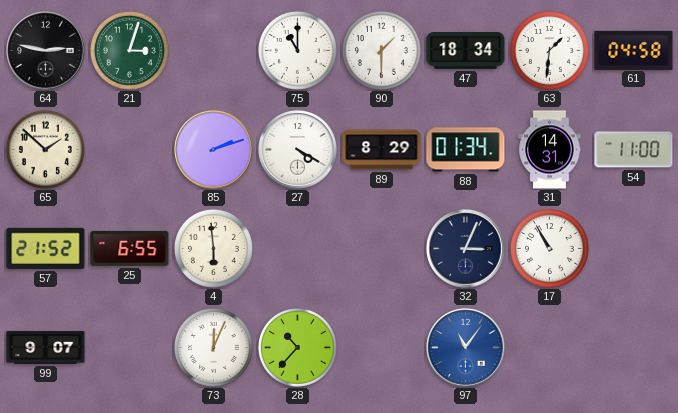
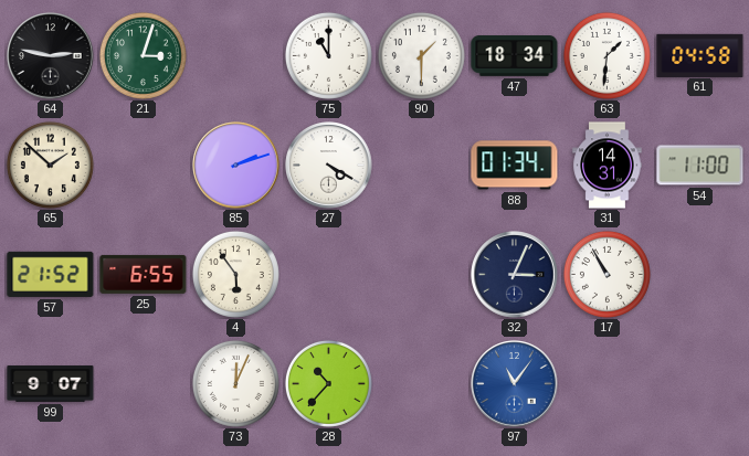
89: 8:29 -> none
4: 5:59 -> 5:54
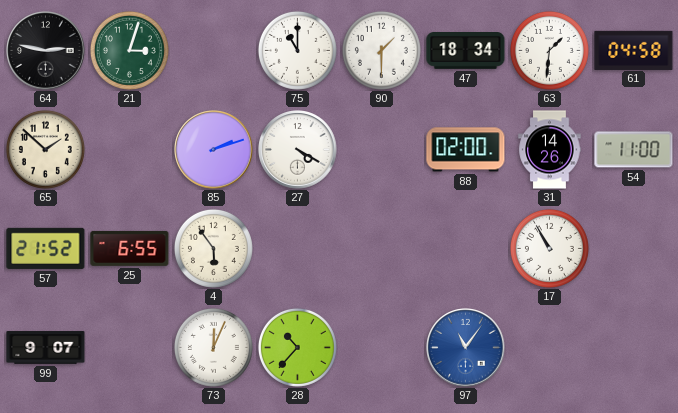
88: 01:34 -> 02:00
31: 14:31 -> 14:26
32: 3:04 -> none
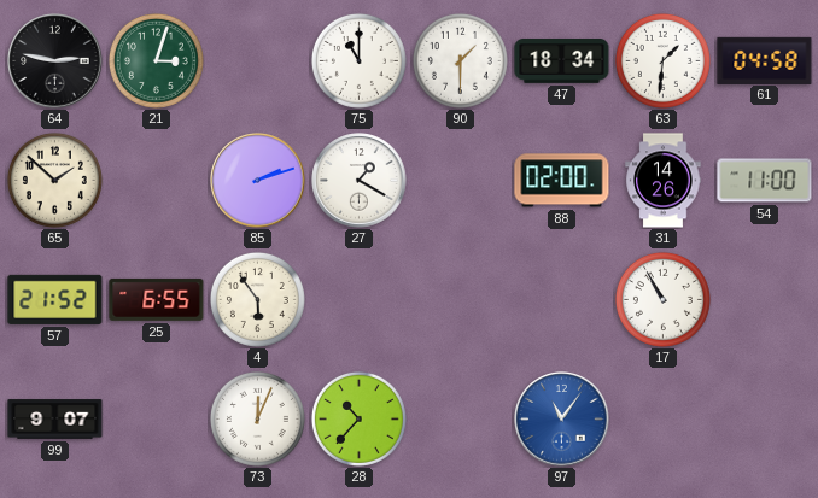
27: 4:20 -> 1:20
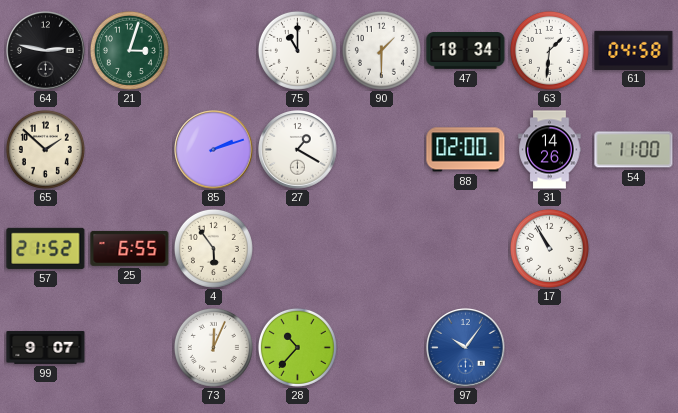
97: 11:06 -> 10:06
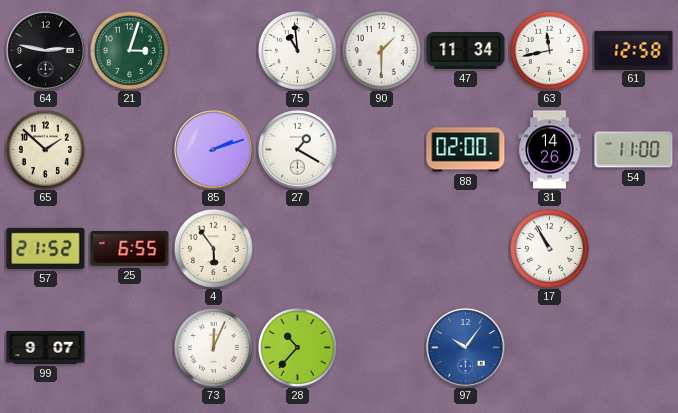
75: 11:00 -> 10:59
47: 18:34 -> 11:34
63: 1:31 -> 11:43
61: 04:58 -> 12:58
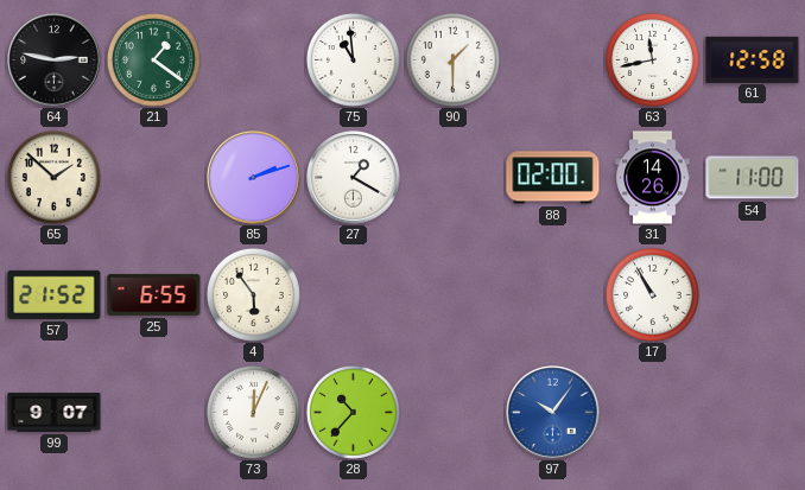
21: 3:03 -> 1:21
47: 11:34 -> none
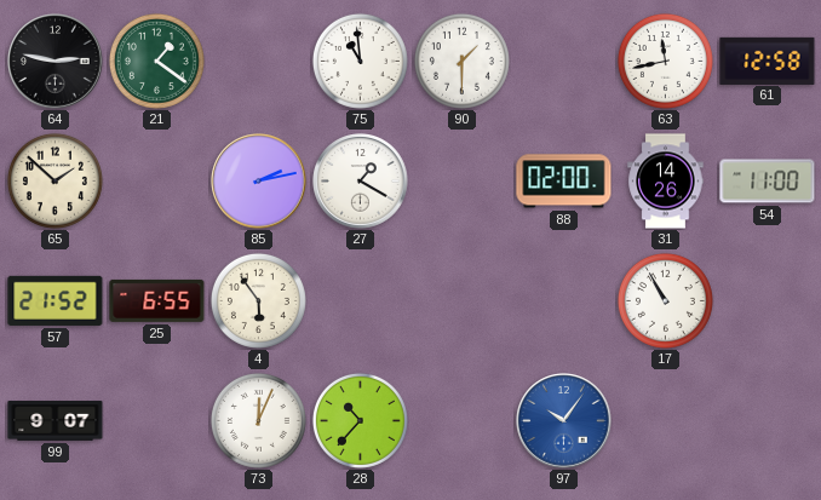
85: 2:12 -> 2:13
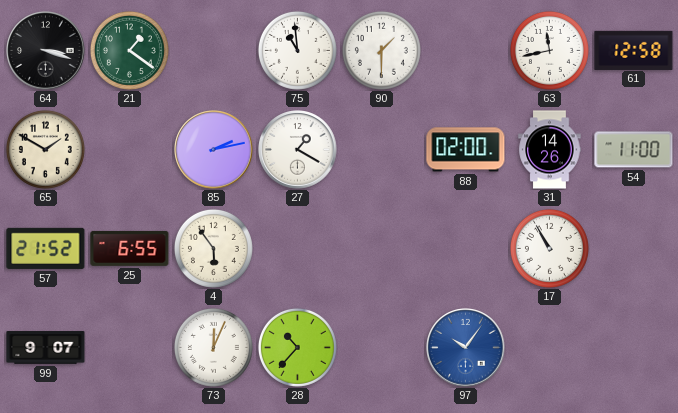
64: 2:47 -> 3:18
65: 1:52 -> 1:50
